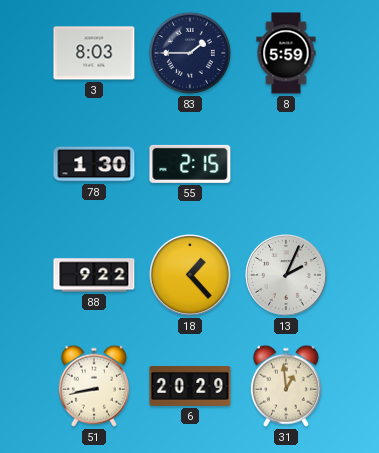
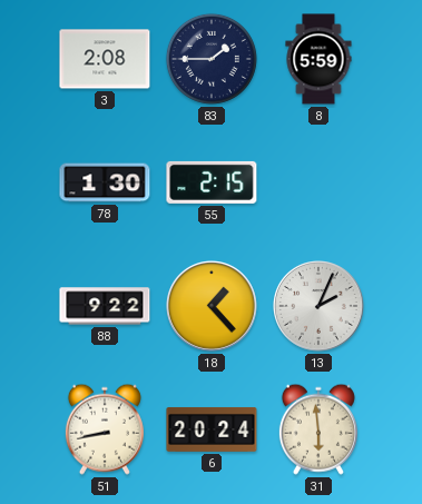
3: 8:03 -> 2:08
6: 20:29 -> 20:24
31: 12:59 -> 5:59
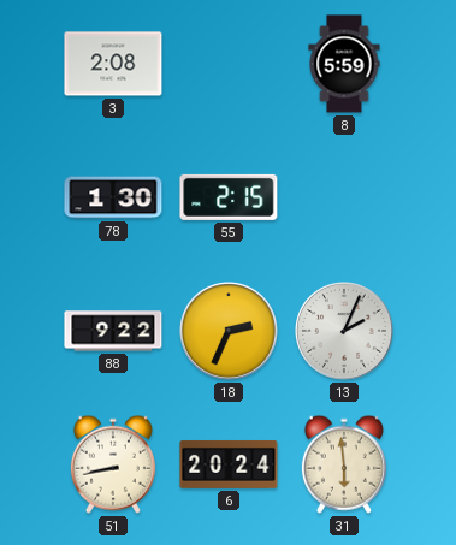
83: 1:45 -> none
18: 1:23 -> 2:34
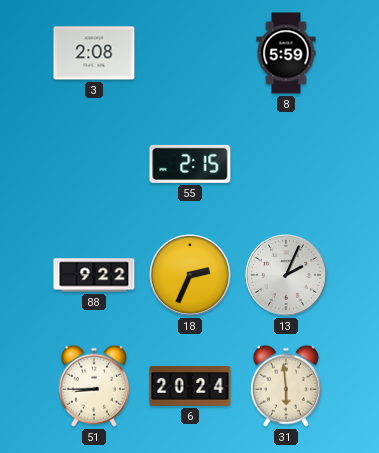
78: 1:30 -> none
51: 8:43 -> 8:45
